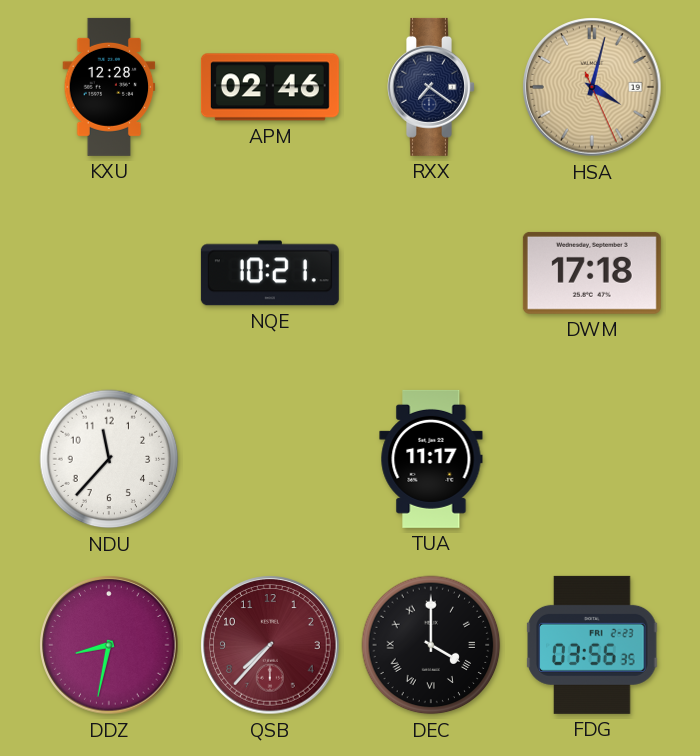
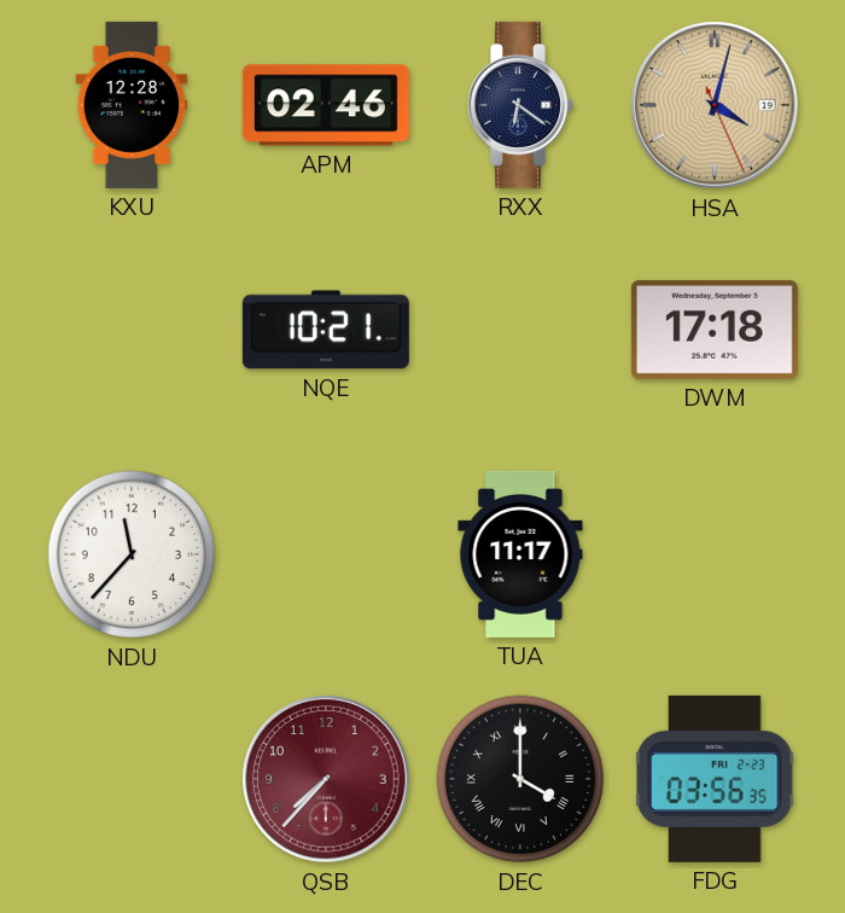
RXX: 7:21 -> 6:21
DDZ: 8:32 -> none
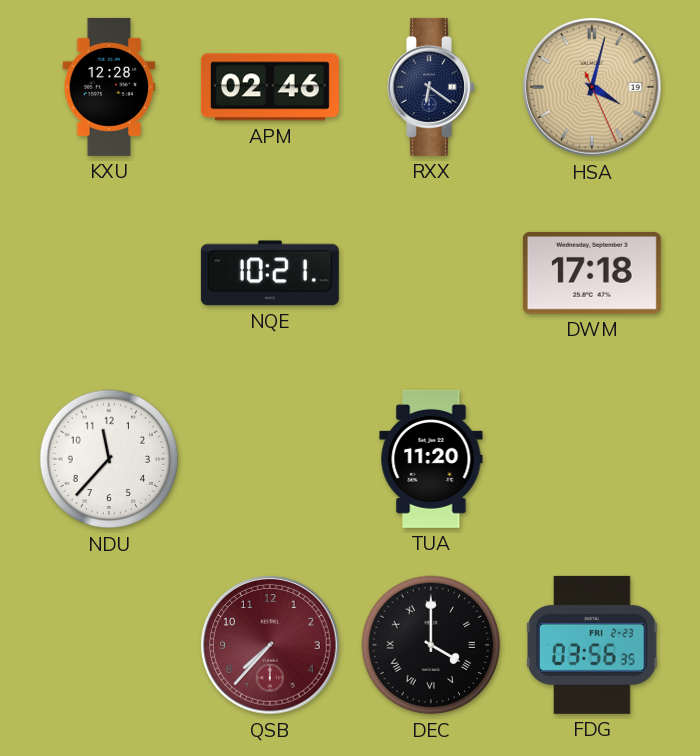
TUA: 11:17 -> 11:20
